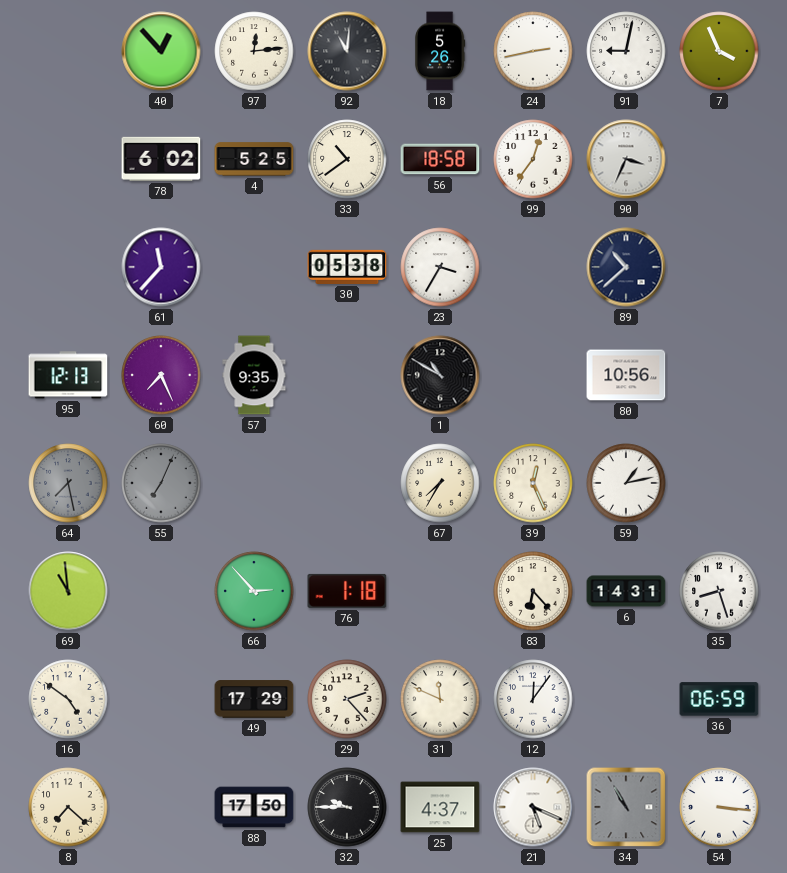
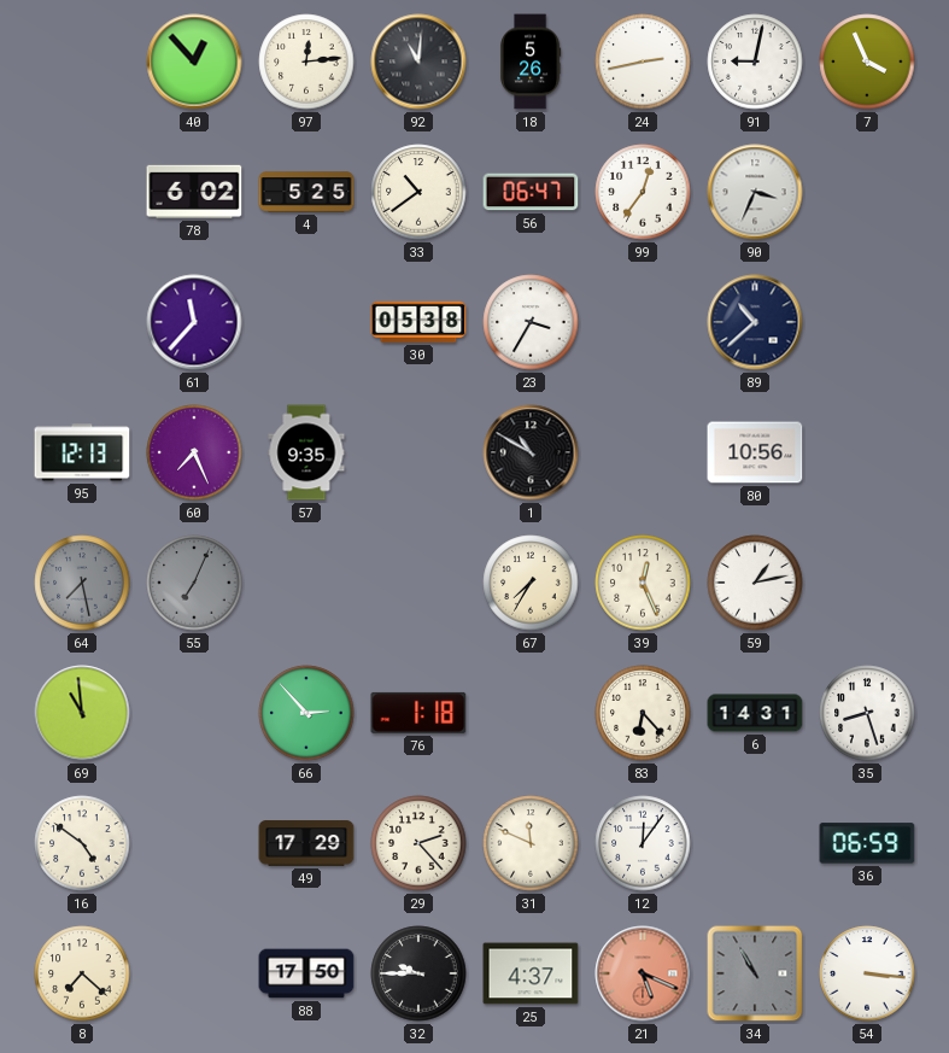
56: 18:58 -> 06:47
21 dial: white -> salmon
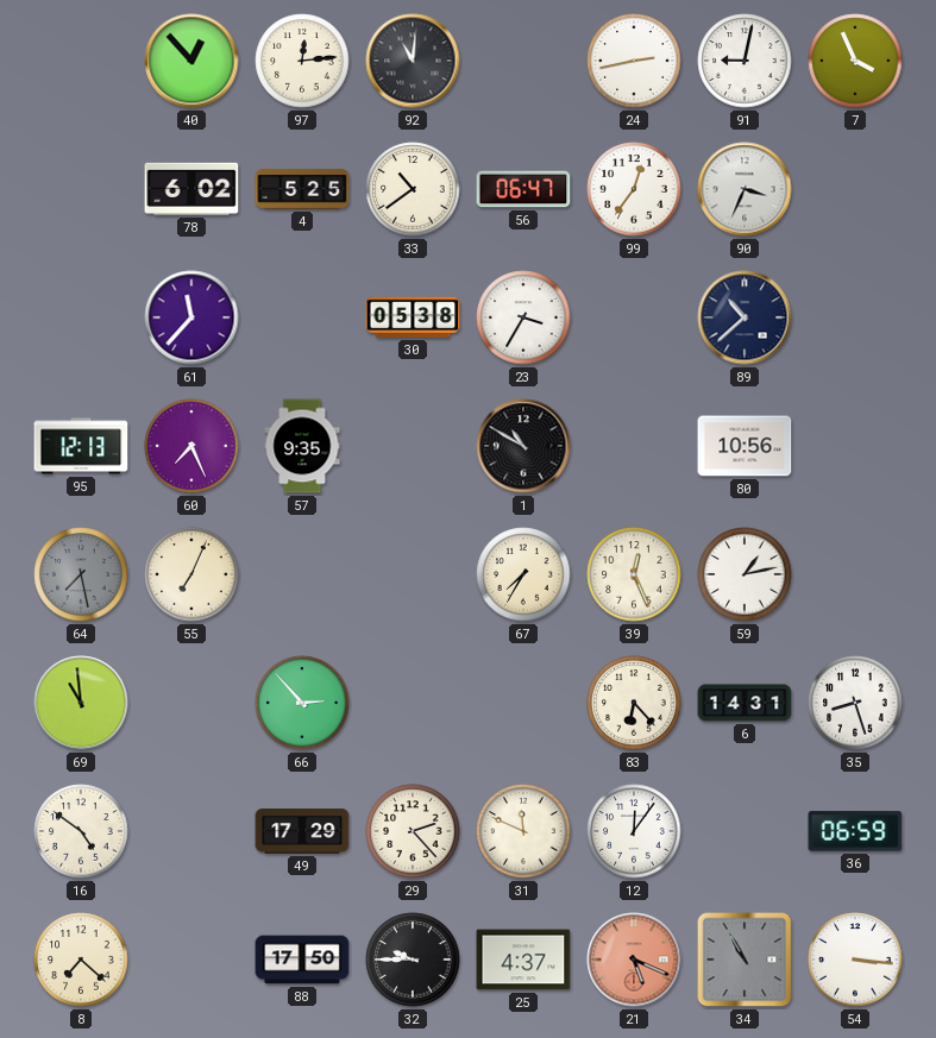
18: 5:26 -> none
55 dial: grey -> cream
76: 1:18 -> none
